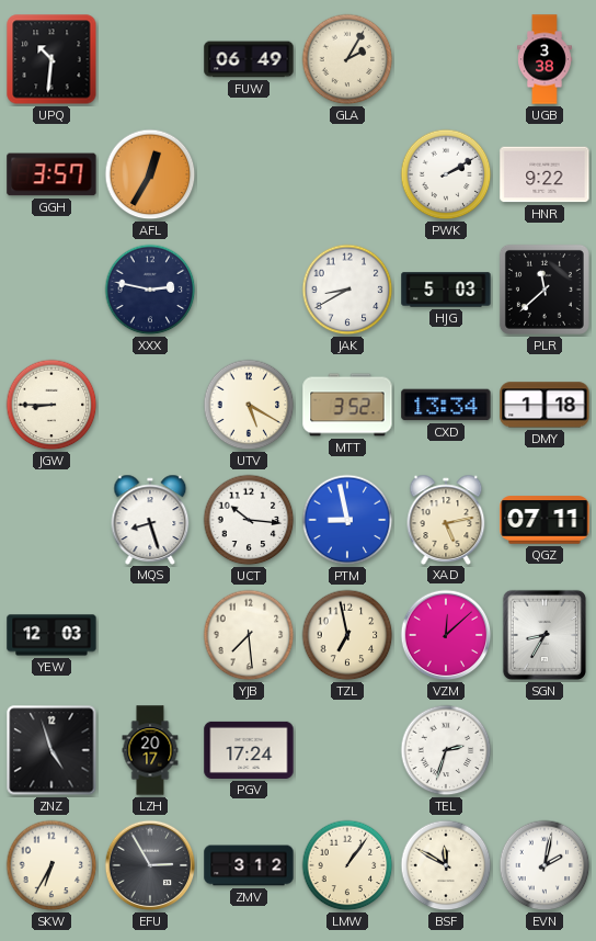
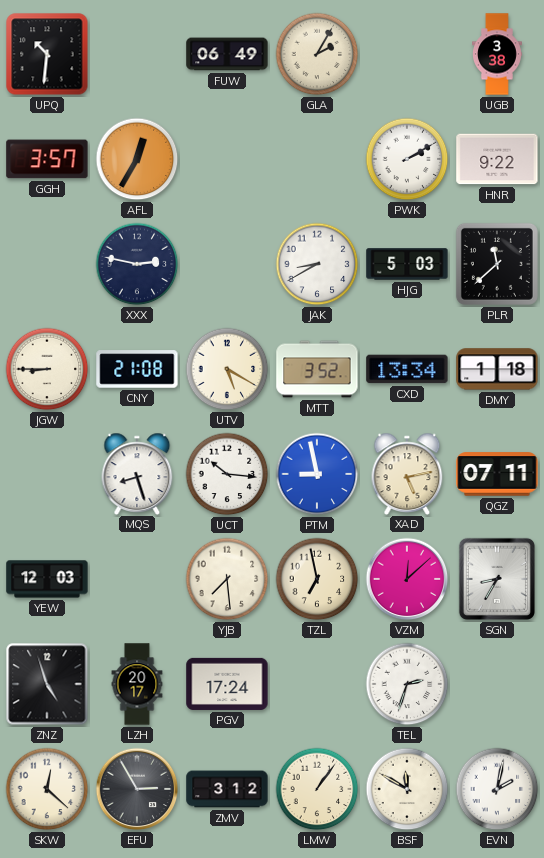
CNY: none -> 21:08
SKW: 6:35 -> 12:22
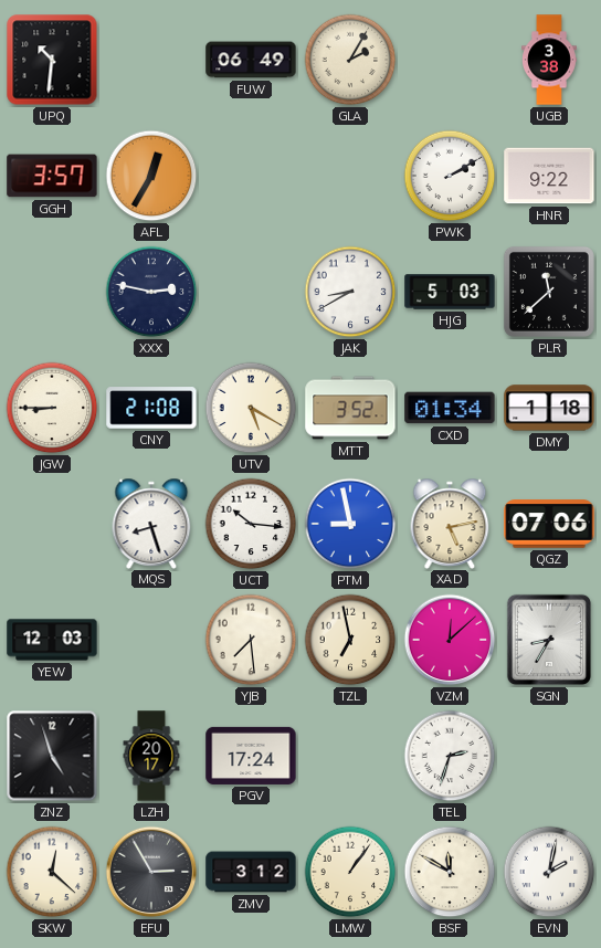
CXD: 13:34 -> 01:34
QGZ: 07:11 -> 07:06
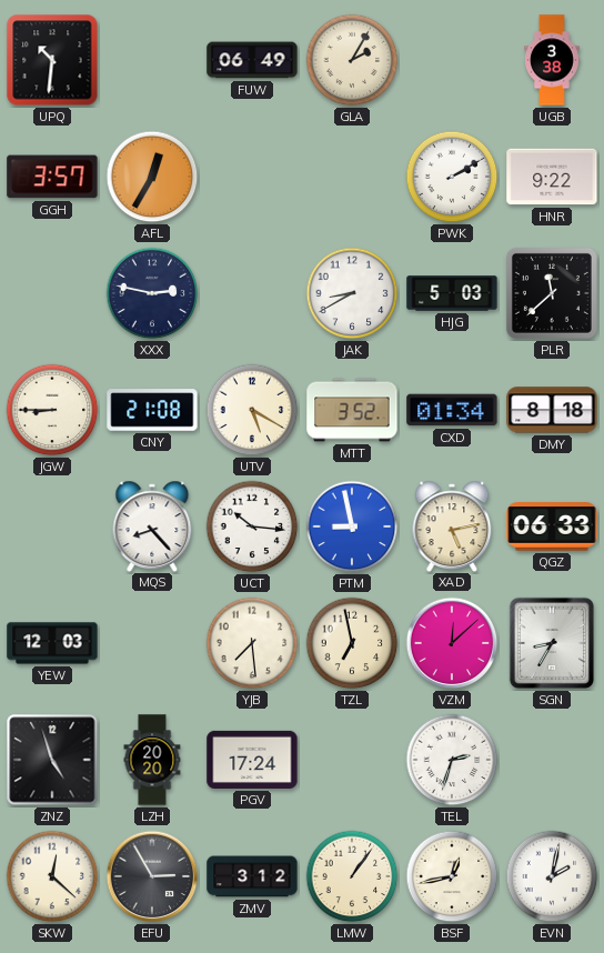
DMY: 1:18 -> 8:18
MQS: 8:27 -> 8:23
QGZ: 07:06 -> 06:33
LZH: 20:17 -> 20:20
BSF: 11:50 -> 12:43
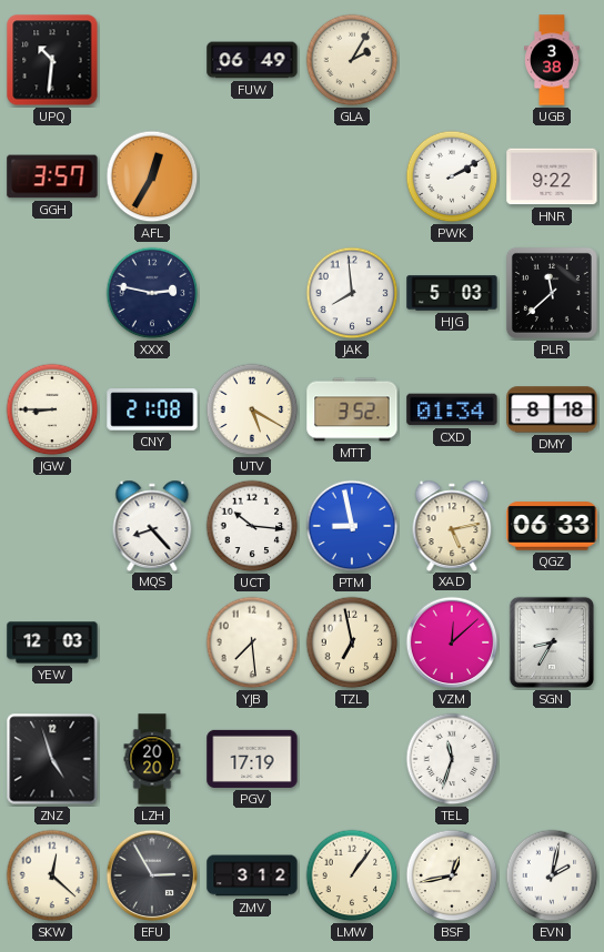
JAK: 8:40 -> 7:59
PGV: 17:24 -> 17:19
TEL: 2:33 -> 11:33
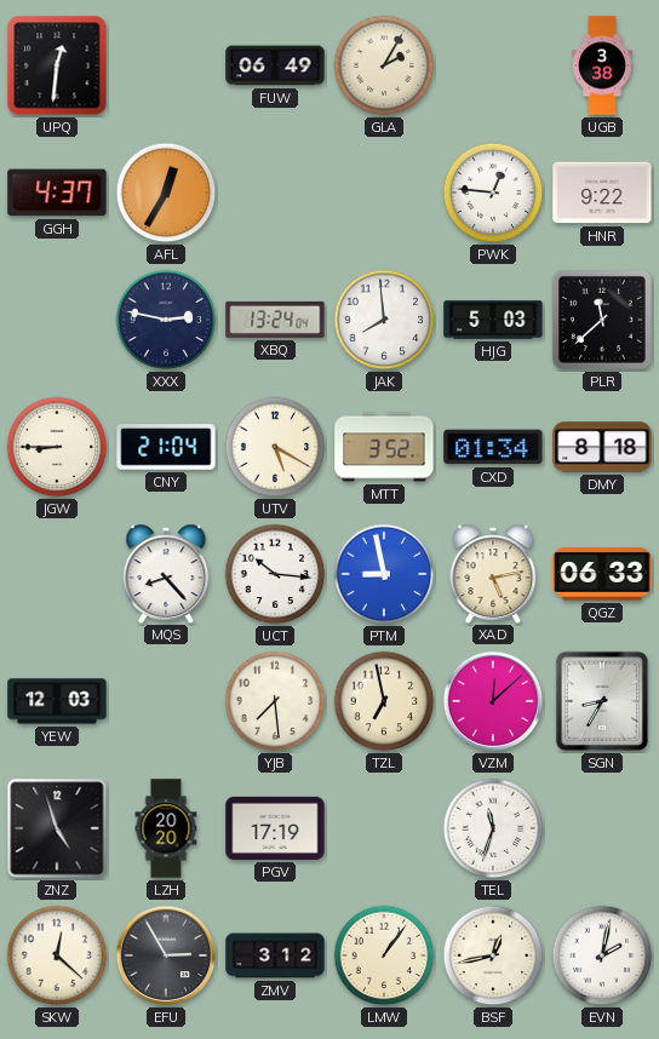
UPQ: 10:31 -> 12:31
GGH: 3:57 -> 4:37
PWK: 2:10 -> 12:46
XBQ: none -> 13:24
CNY: 21:08 -> 21:04
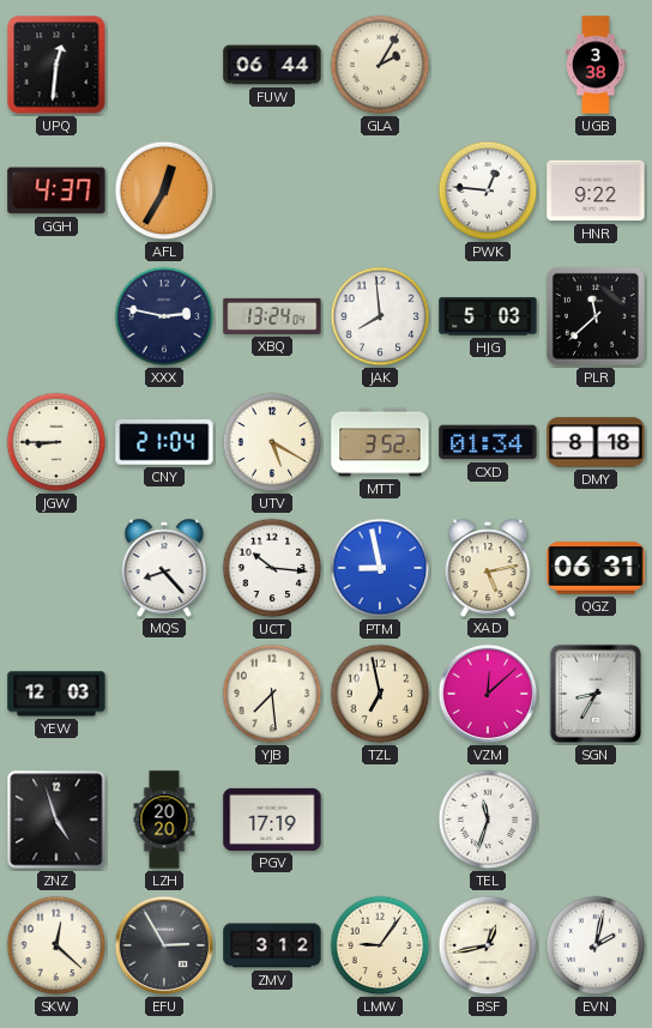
FUW: 06:49 -> 06:44
QGZ: 06:33 -> 06:31
LMW: 1:06 -> 9:06
